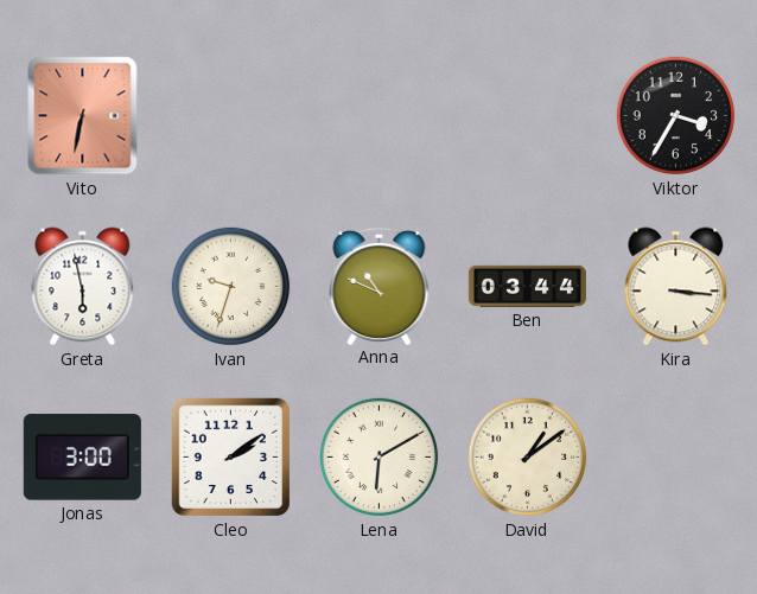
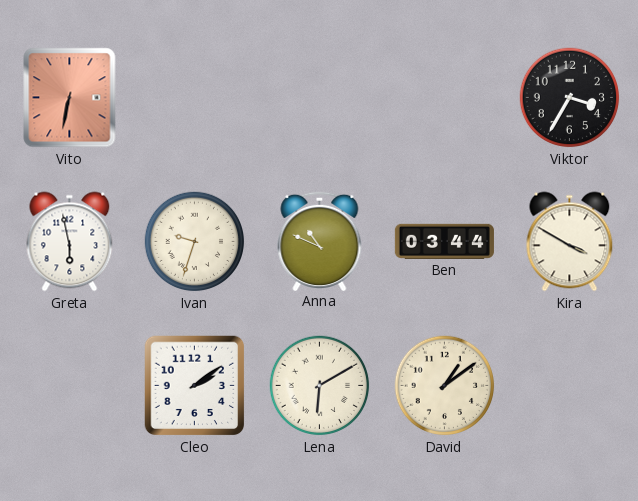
Kira: 3:16 -> 3:50
Jonas: 3:00 -> none
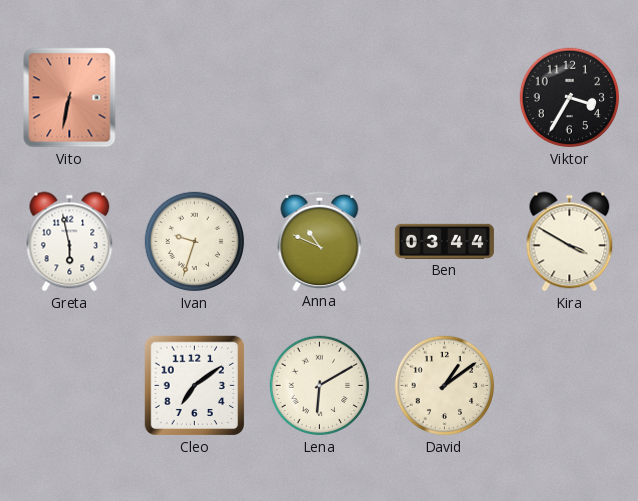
Cleo: 2:09 -> 7:09
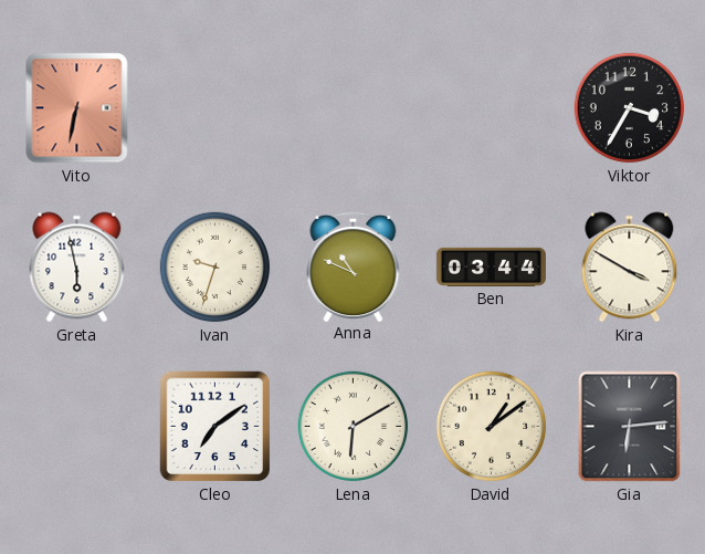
Gia: none -> 6:14
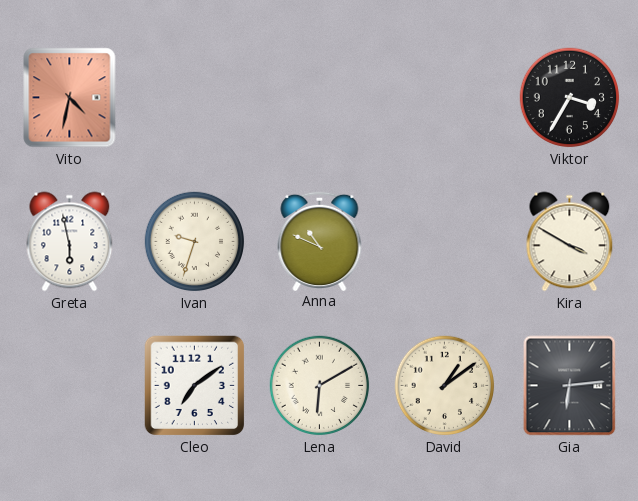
Vito: 6:32 -> 4:32
Ben: 03:44 -> none
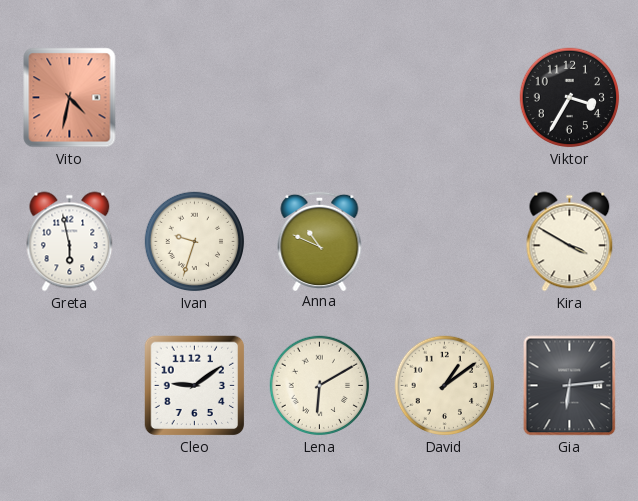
Cleo: 7:09 -> 9:09
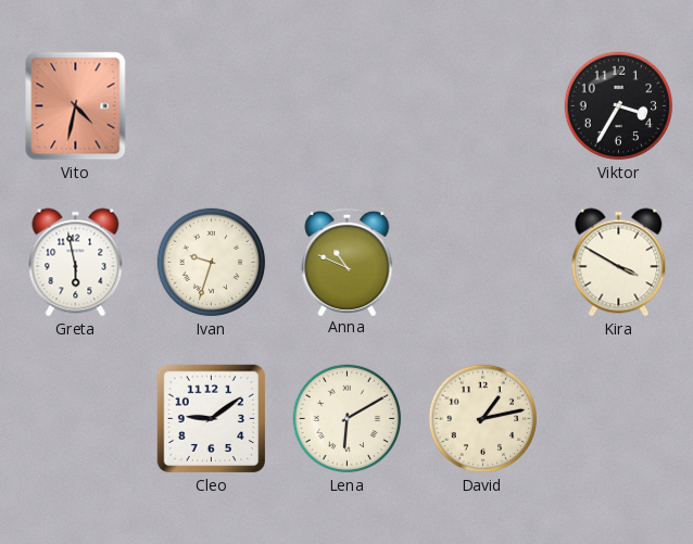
David: 1:09 -> 1:13
Gia: 6:14 -> none
